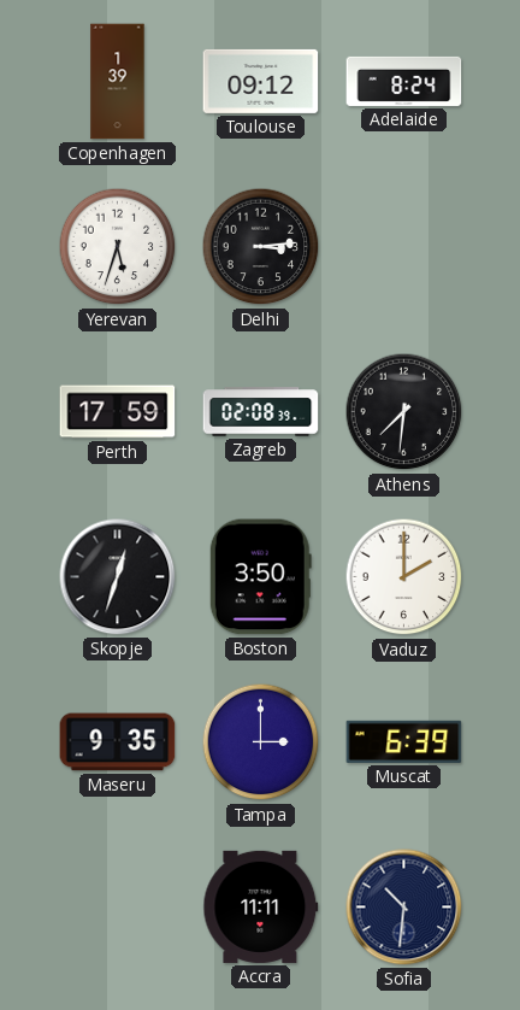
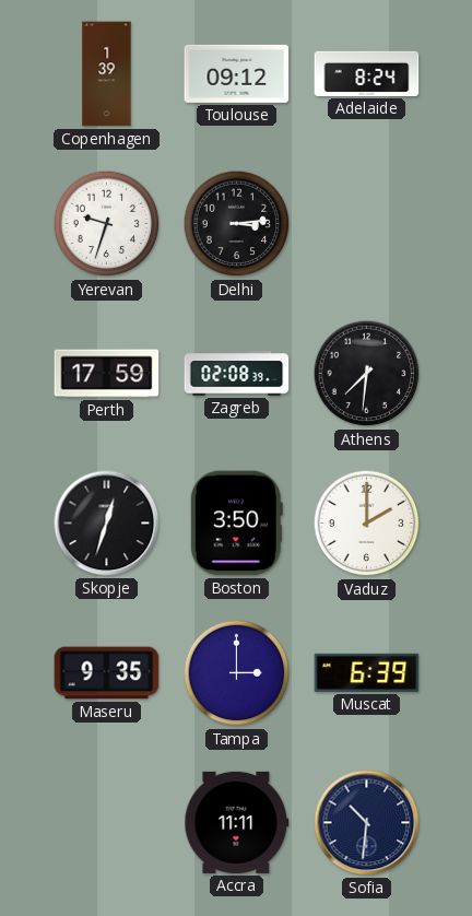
Yerevan: 5:33 -> 9:33
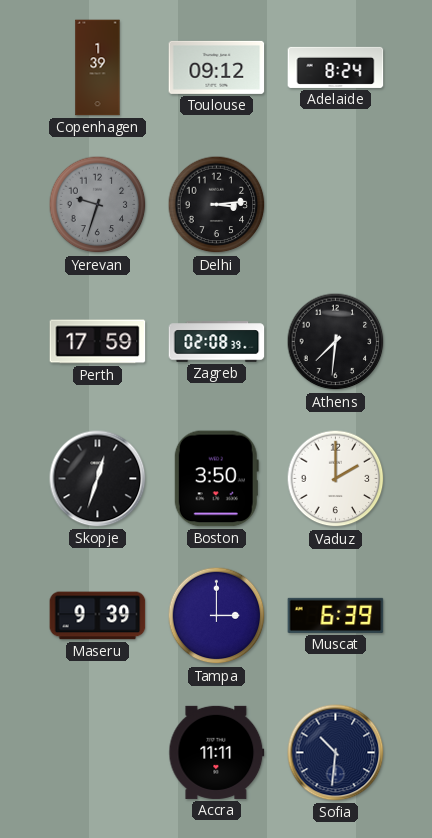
Yerevan dial: white -> grey
Maseru: 9:35 -> 9:39
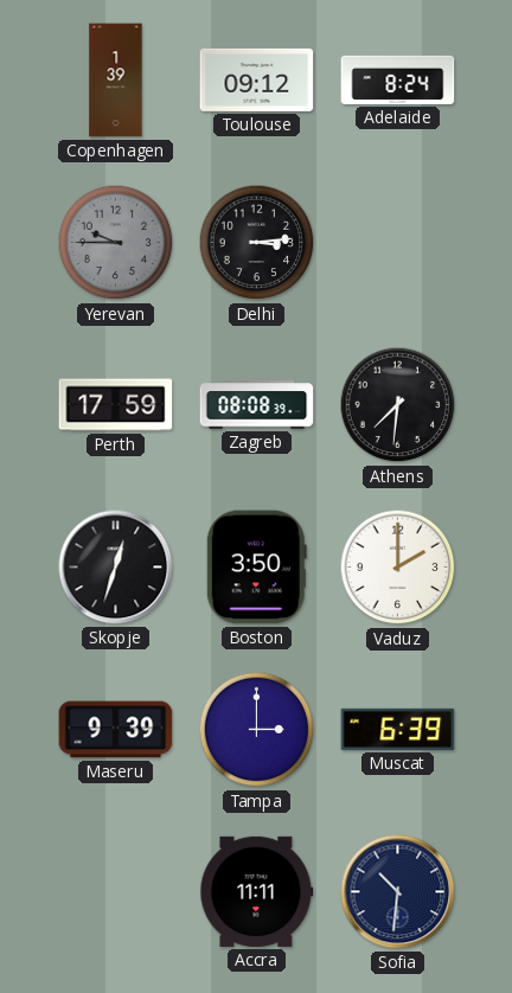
Yerevan: 9:33 -> 9:45
Zagreb: 02:08 -> 08:08
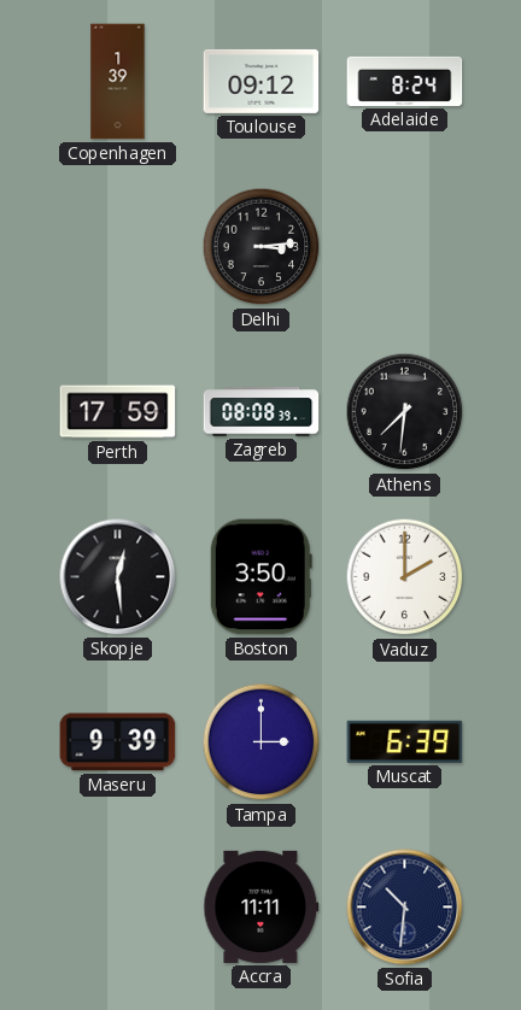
Yerevan: 9:45 -> none
Skopje: 12:33 -> 12:29
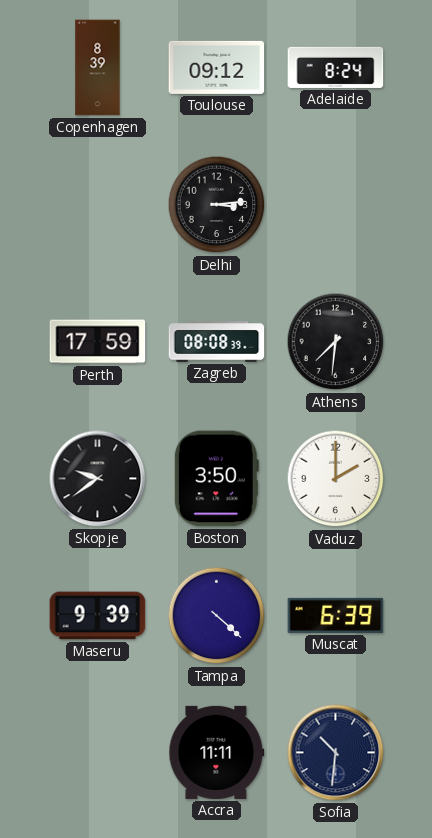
Copenhagen: 1:39 -> 8:39
Skopje: 12:29 -> 9:39
Tampa: 3:00 -> 4:22
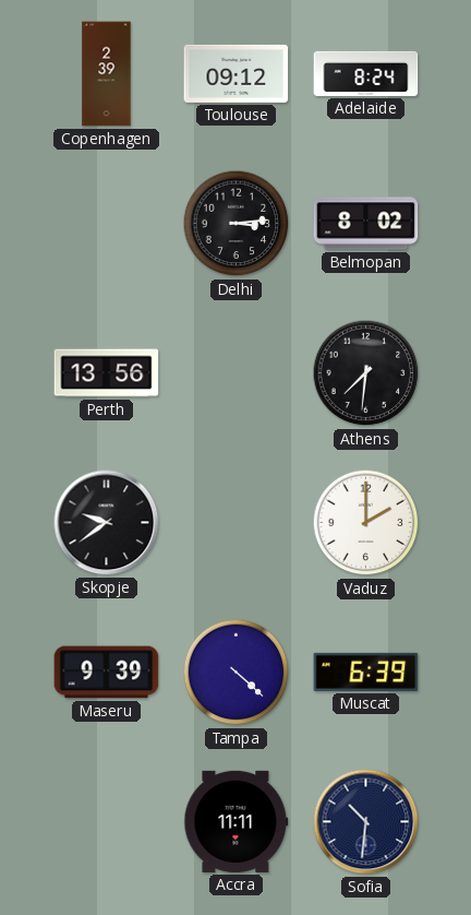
Copenhagen: 8:39 -> 2:39
Belmopan: none -> 8:02
Perth: 17:59 -> 13:56
Zagreb: 08:08 -> none
Boston: 3:50 -> none
